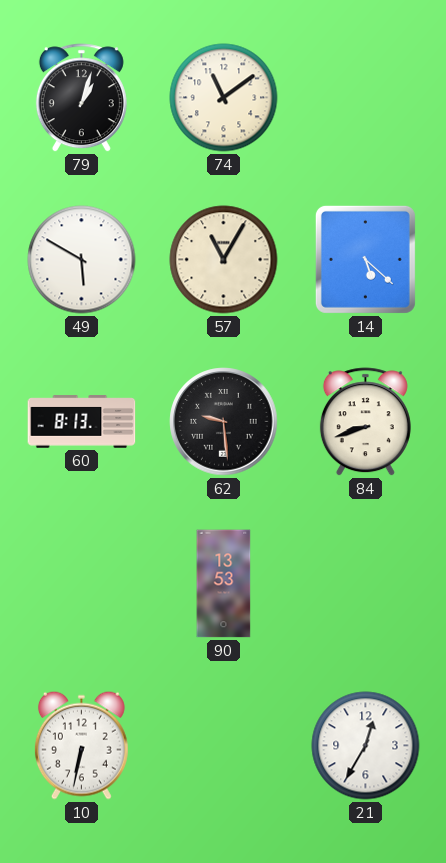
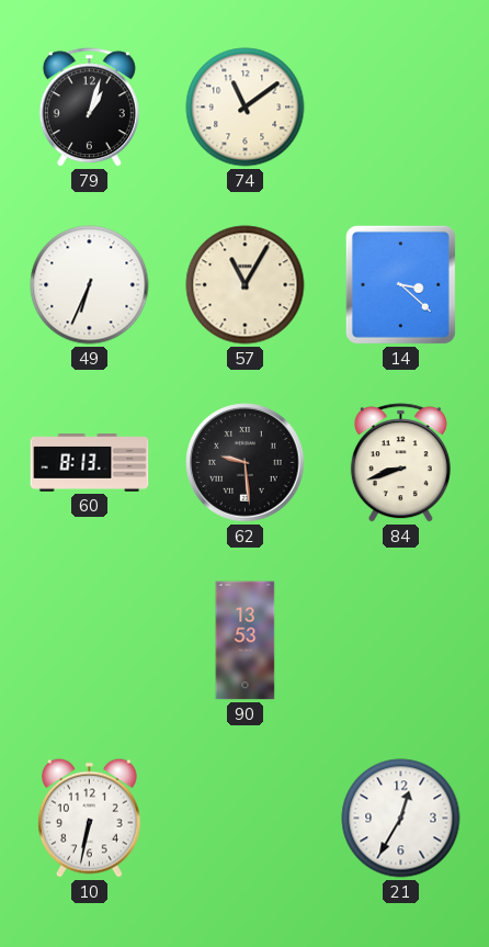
49: 5:50 -> 6:34
14: 5:22 -> 3:22
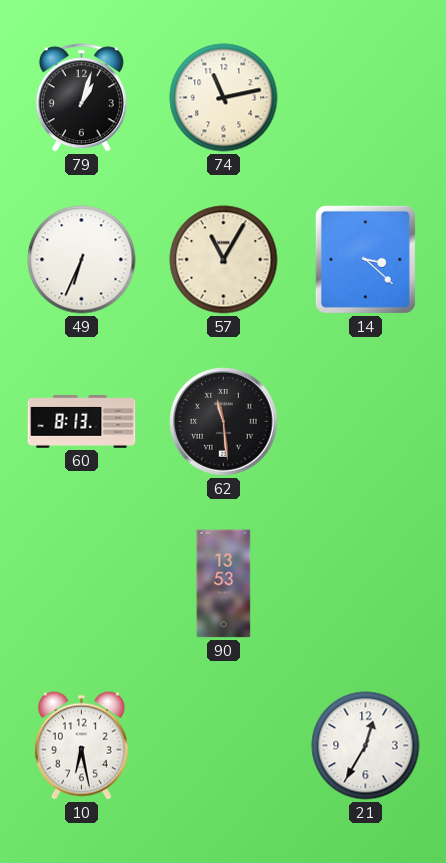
74: 11:09 -> 11:13
62: 9:29 -> 11:29
84: 8:42 -> none
10: 6:32 -> 6:28
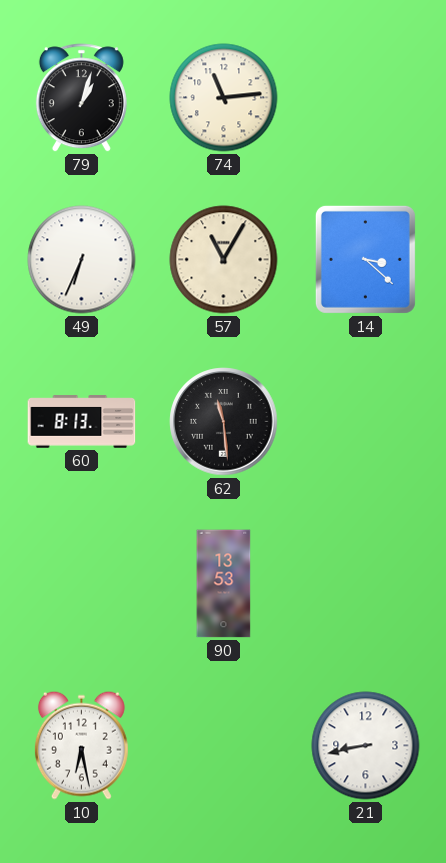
74: 11:13 -> 11:14
21: 12:35 -> 8:43
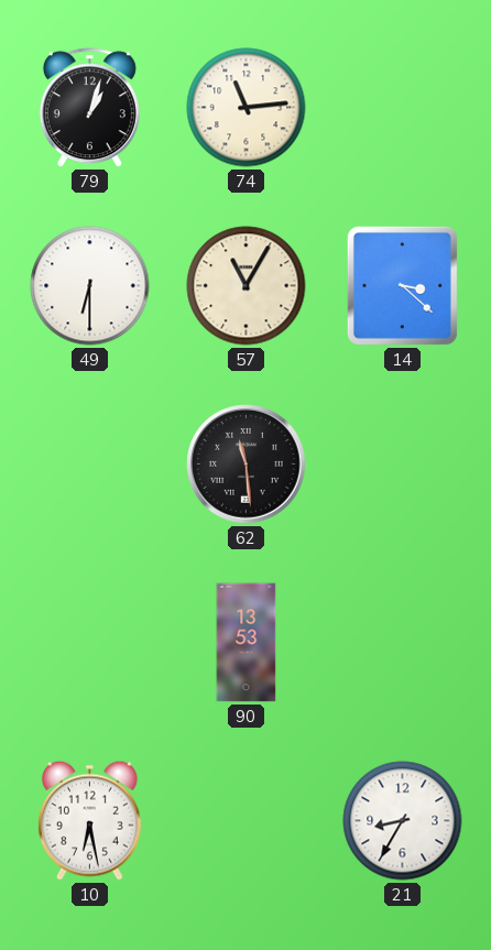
49: 6:34 -> 6:30
60: 8:13 -> none
21: 8:43 -> 8:35
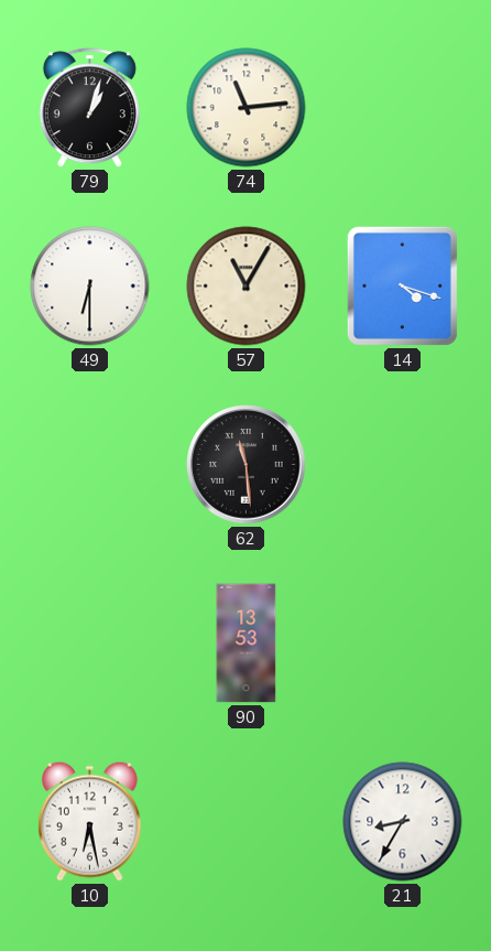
14: 3:22 -> 4:18
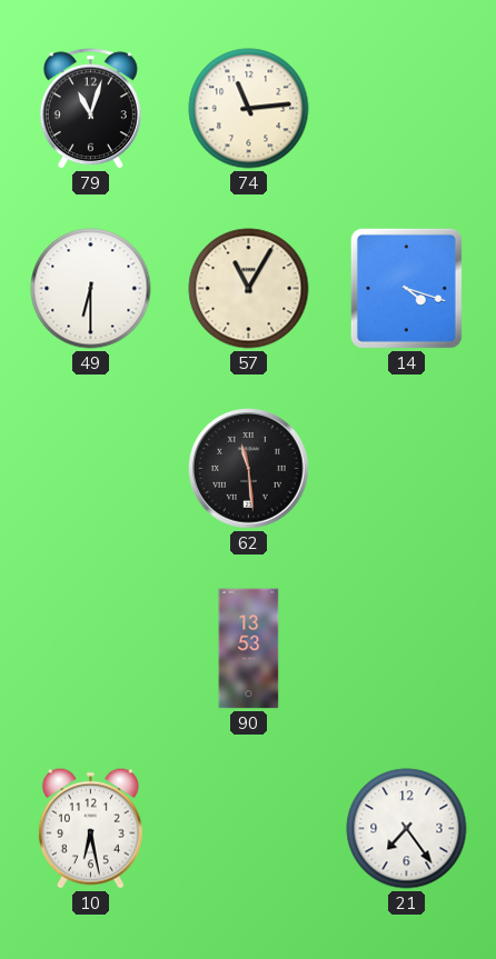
79: 1:03 -> 11:03
21: 8:35 -> 7:24
